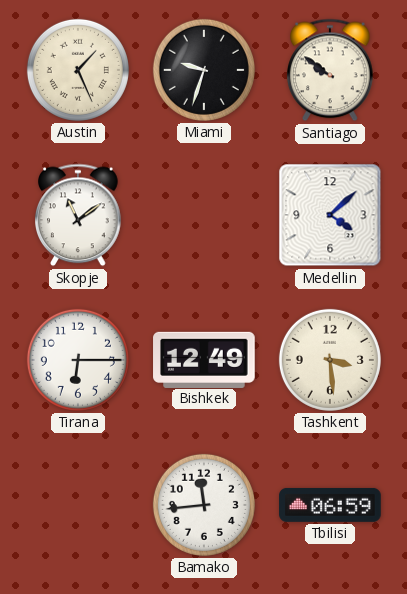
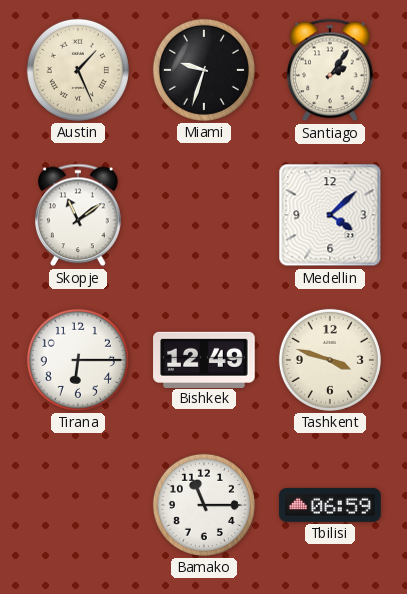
Santiago: 9:51 -> 2:06
Tashkent: 3:29 -> 3:48
Bamako: 11:44 -> 11:15
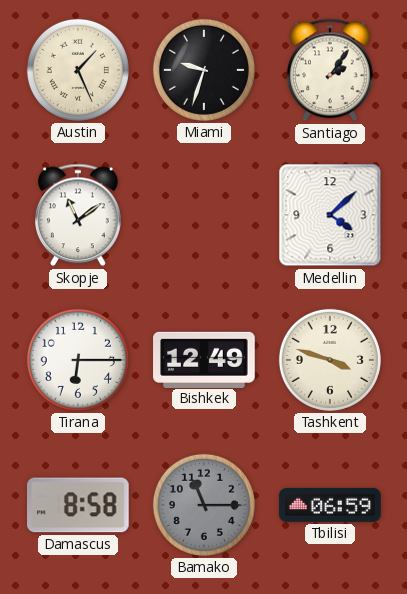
Damascus: none -> 8:58
Bamako dial: white -> grey
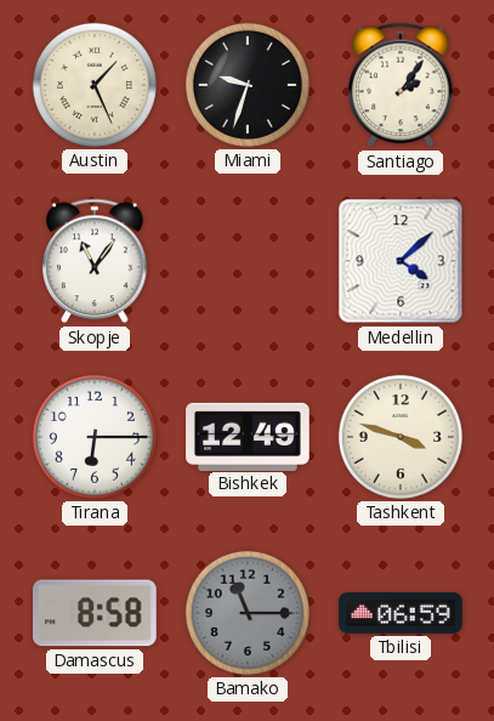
Skopje: 11:09 -> 11:06
